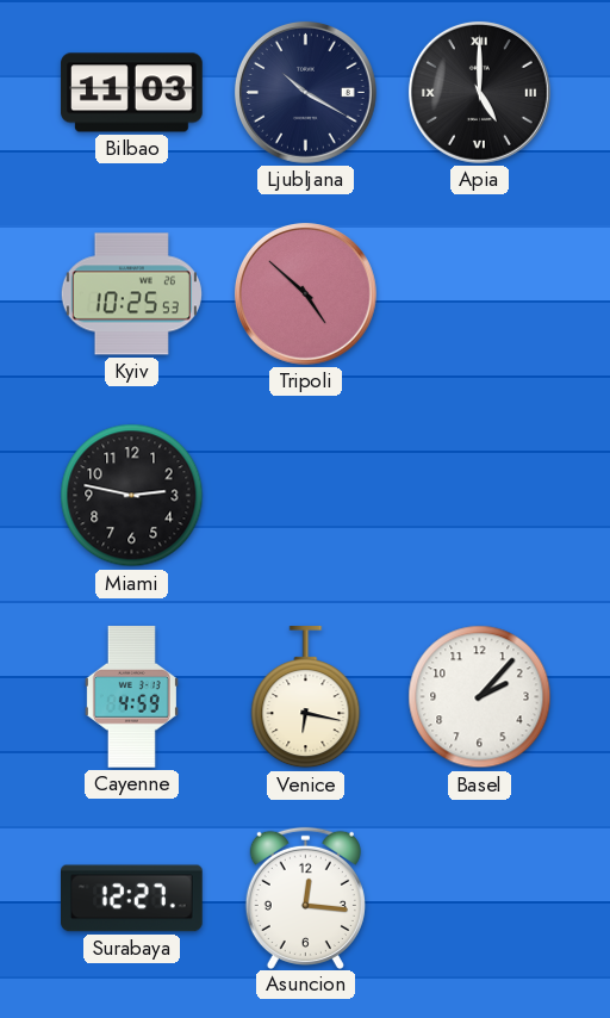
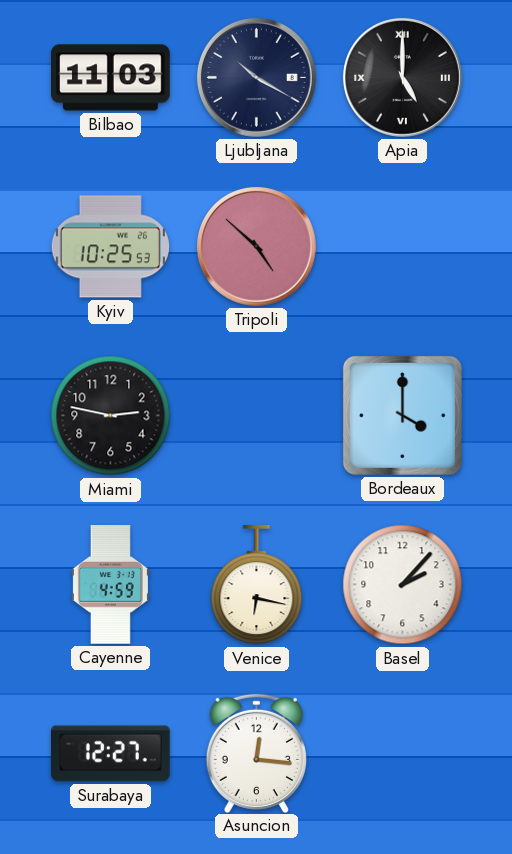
Bordeaux: none -> 4:00
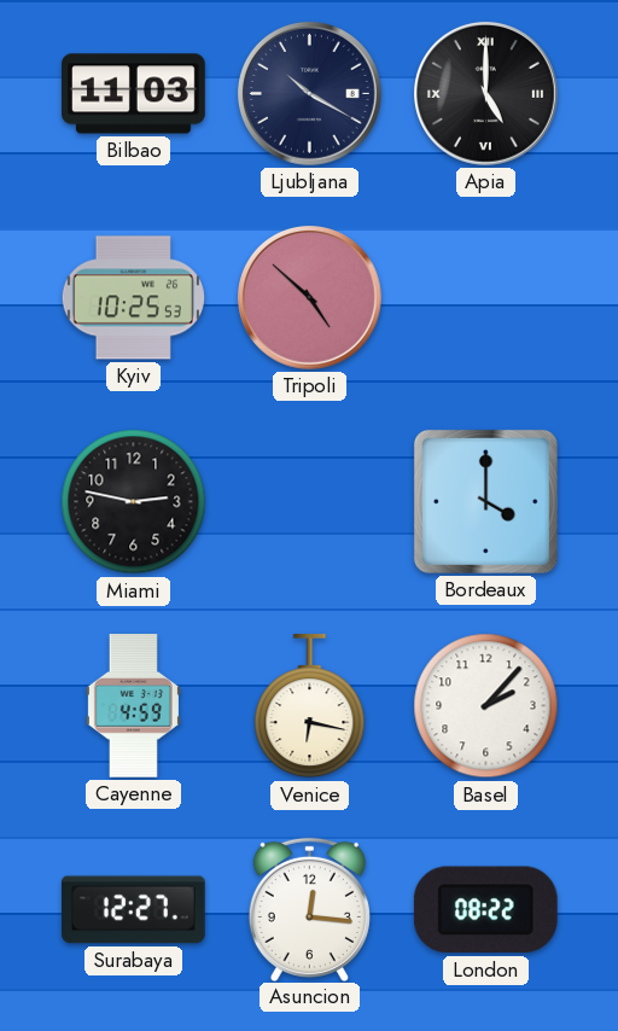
London: none -> 08:22
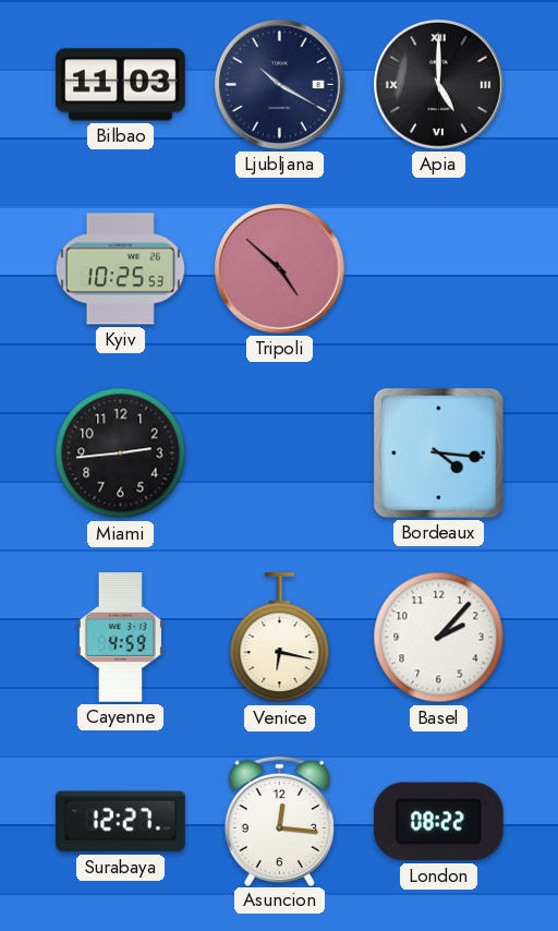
Miami: 2:47 -> 2:44
Bordeaux: 4:00 -> 4:16
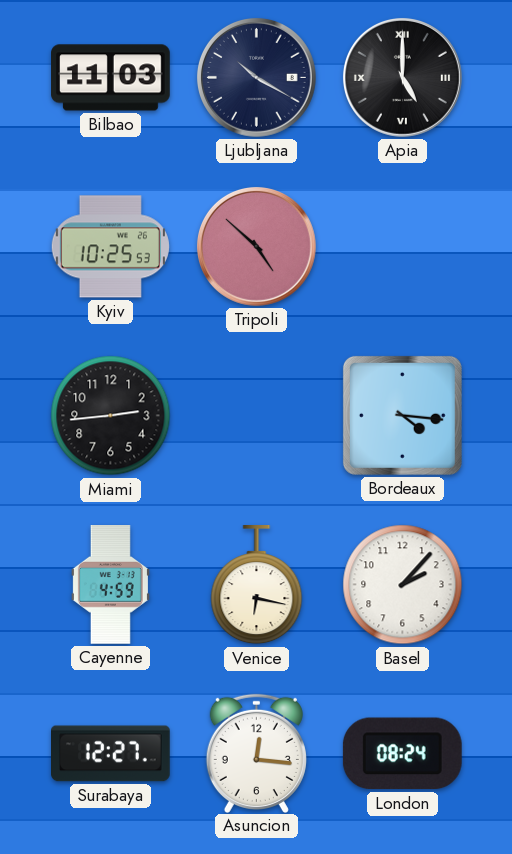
London: 08:22 -> 08:24
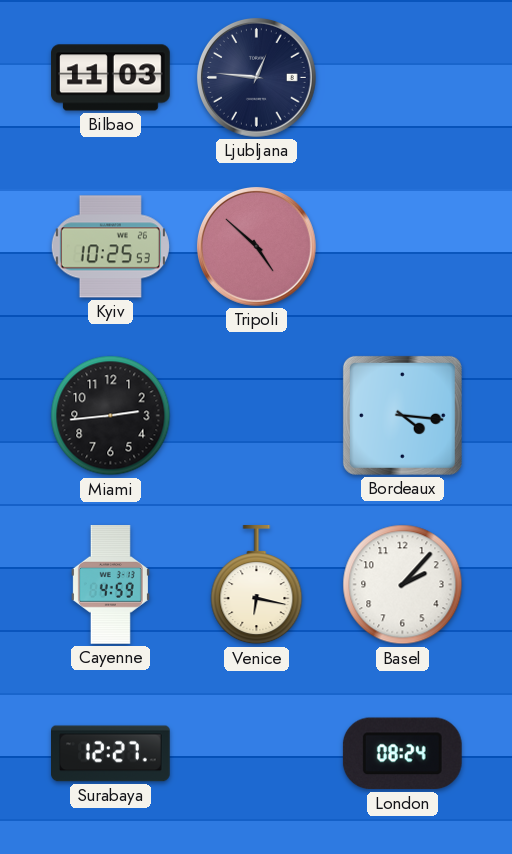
Ljubljana: 10:20 -> 12:46
Apia: 5:00 -> none
Asuncion: 12:16 -> none
